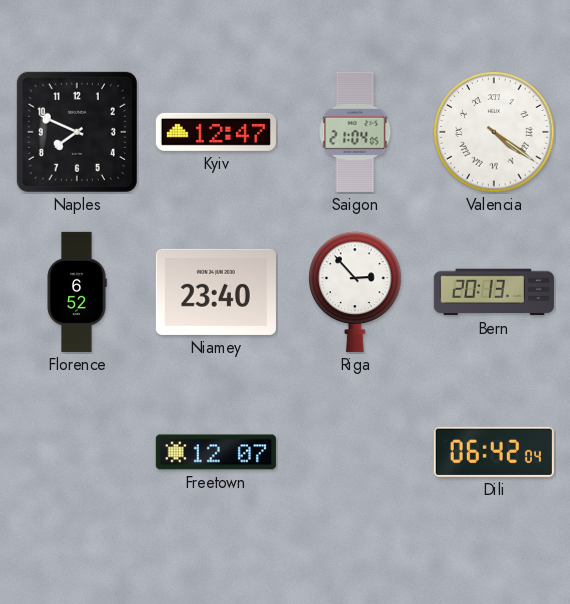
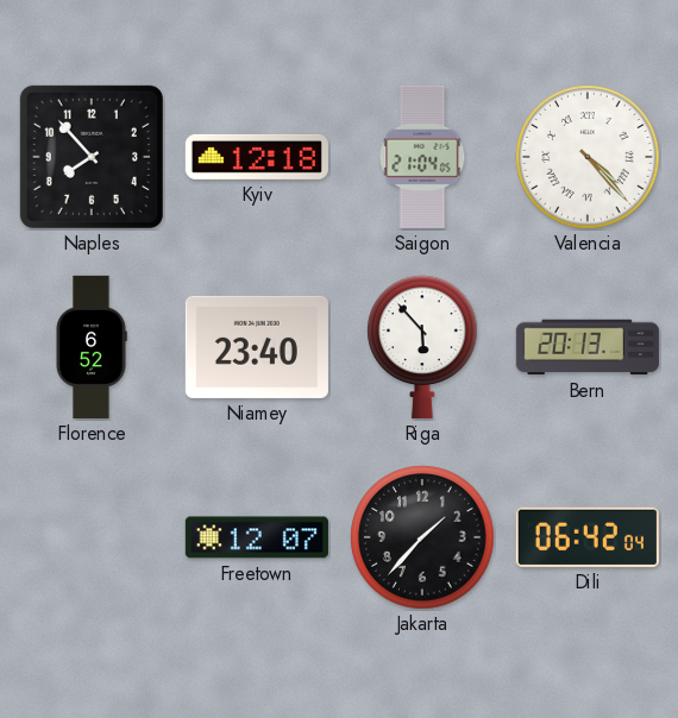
Naples: 7:49 -> 7:53
Kyiv: 12:47 -> 12:18
Valencia: 4:21 -> 4:23
Riga: 2:53 -> 5:53
Jakarta: none -> 1:37
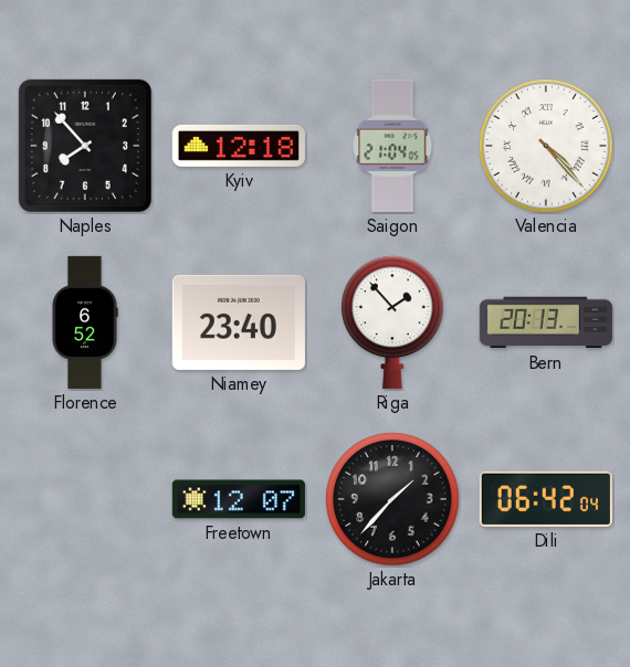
Riga: 5:53 -> 1:53
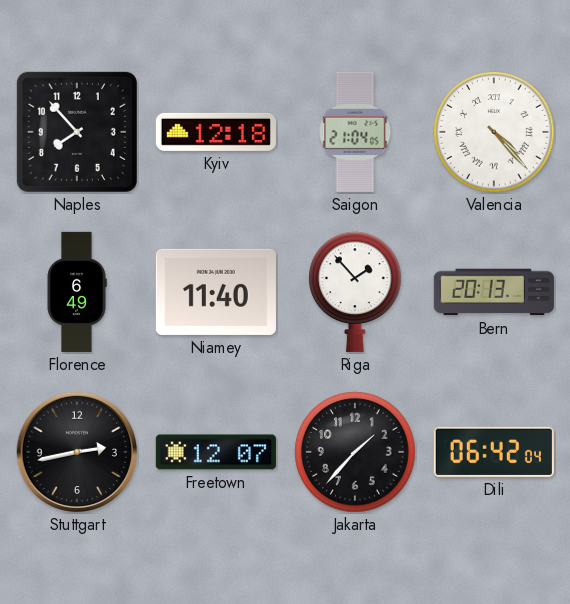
Florence: 6:52 -> 6:49
Niamey: 23:40 -> 11:40
Stuttgart: none -> 2:43
